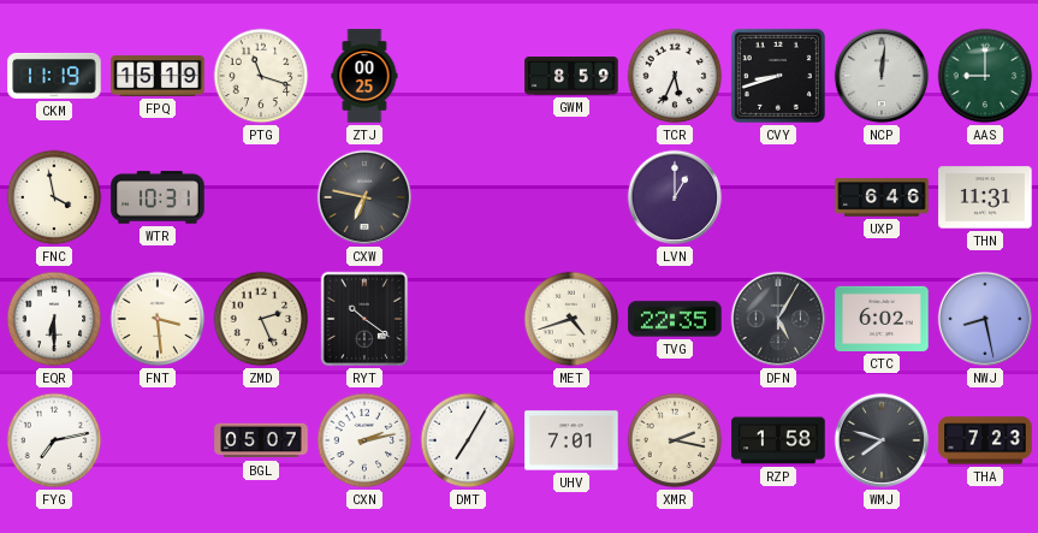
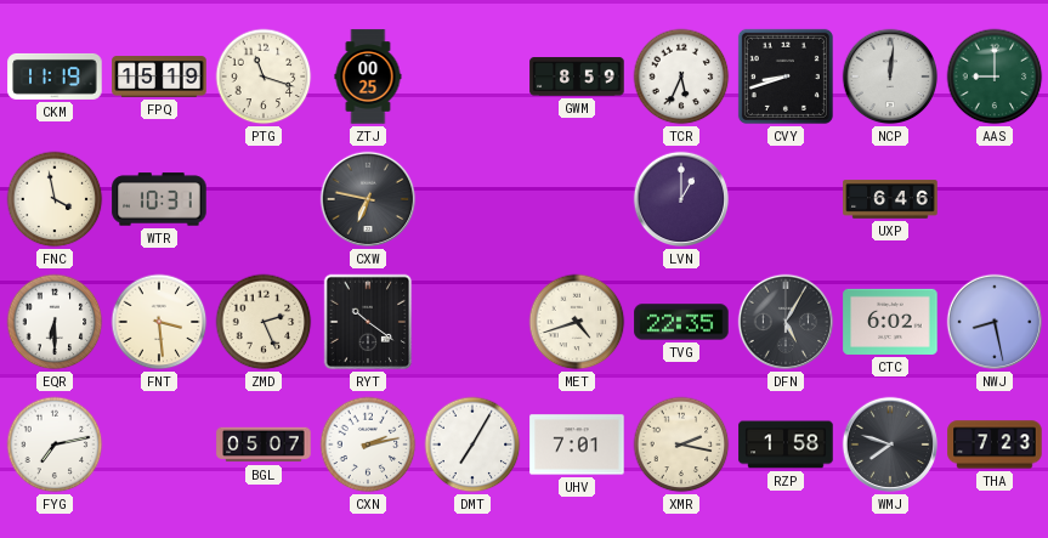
THN: 11:31 -> none
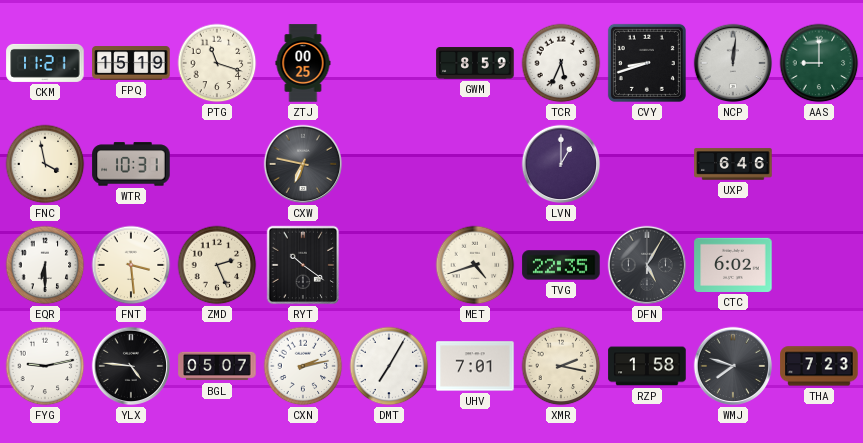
CKM: 11:19 -> 11:21
NWJ: 8:28 -> none
FYG: 7:13 -> 9:13
YLX: none -> 4:46
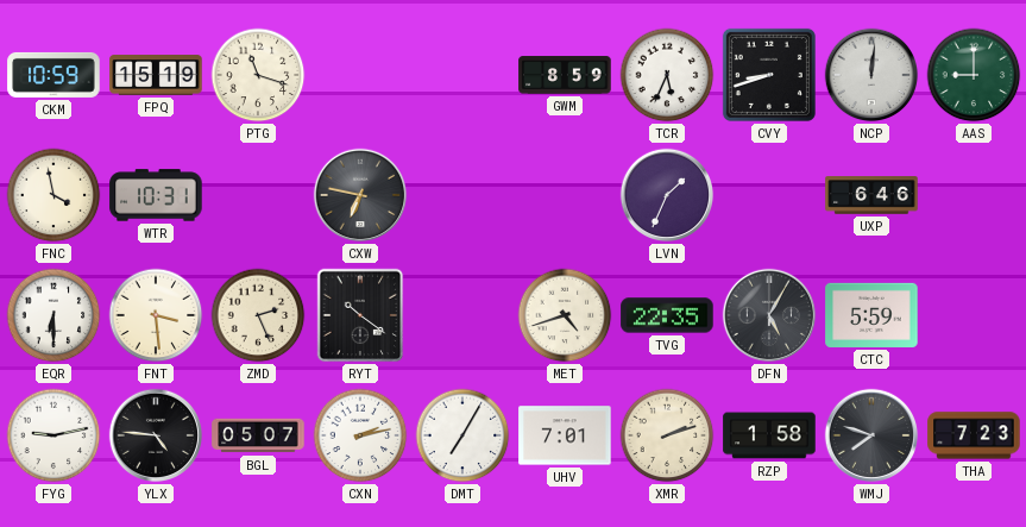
CKM: 11:21 -> 10:59
ZTJ: 00:25 -> none
LVN: 1:00 -> 1:34
CTC: 6:02 -> 5:59
XMR: 2:17 -> 2:12
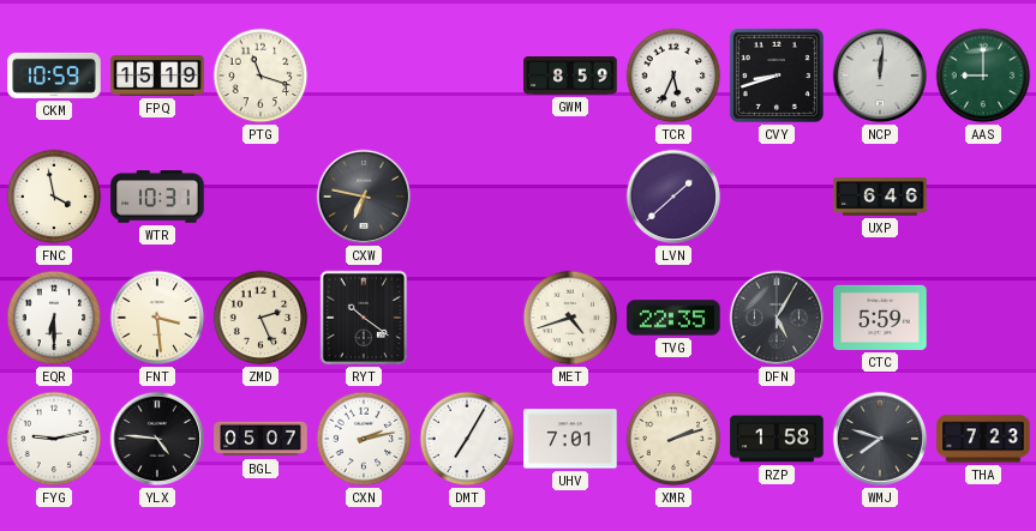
LVN: 1:34 -> 1:38
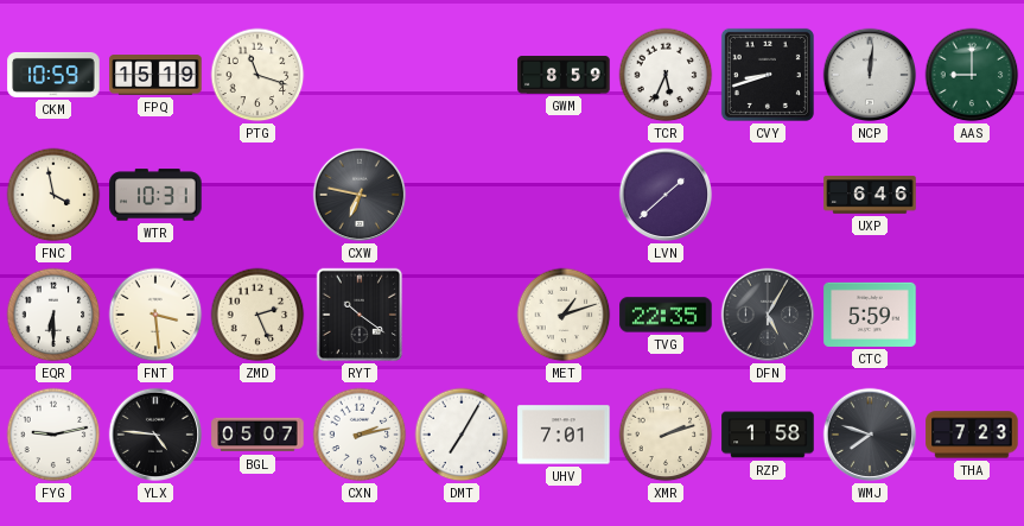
MET: 4:42 -> 1:12
